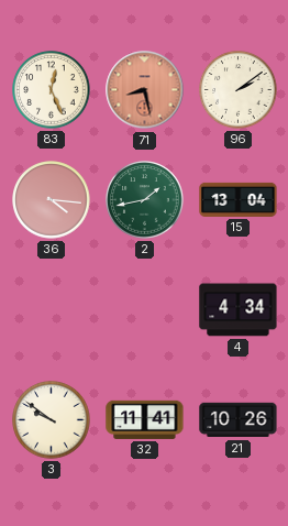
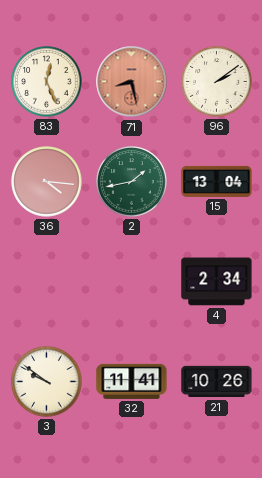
4: 4:34 -> 2:34
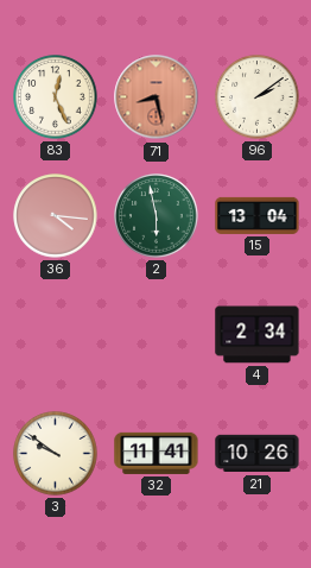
2: 1:43 -> 5:58
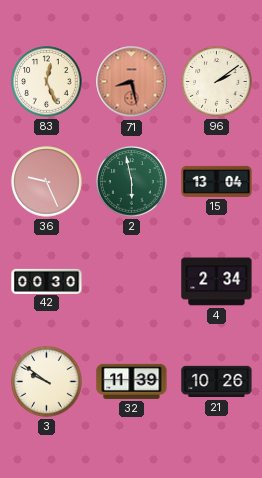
36: 4:16 -> 9:26
42: none -> 00:30
32: 11:41 -> 11:39
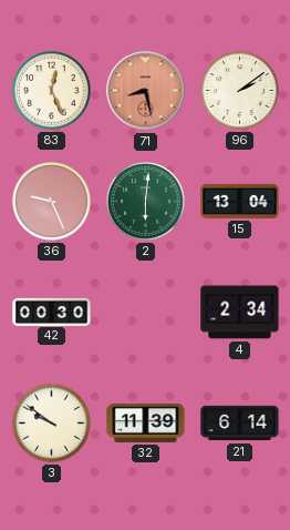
2: 5:58 -> 6:01
21: 10:26 -> 6:14
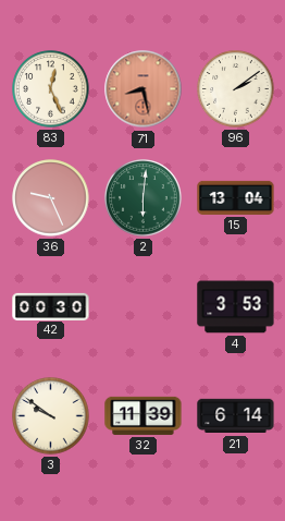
4: 2:34 -> 3:53
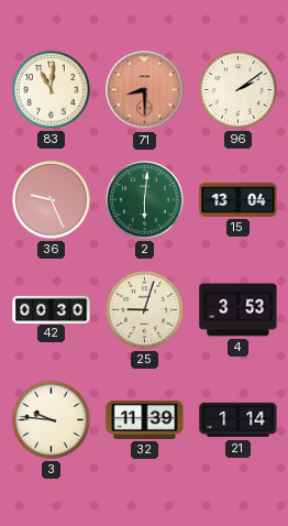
83: 12:26 -> 11:01
71: 8:28 -> 8:30
25: none -> 9:03
3: 9:51 -> 9:46
21: 6:14 -> 1:14
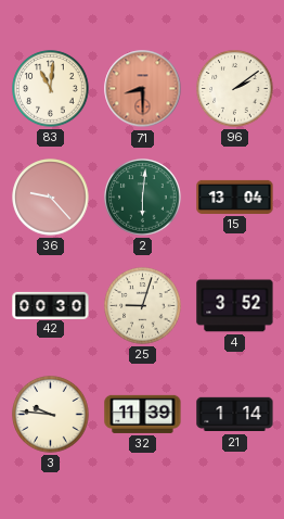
36: 9:26 -> 9:23
4: 3:53 -> 3:52
